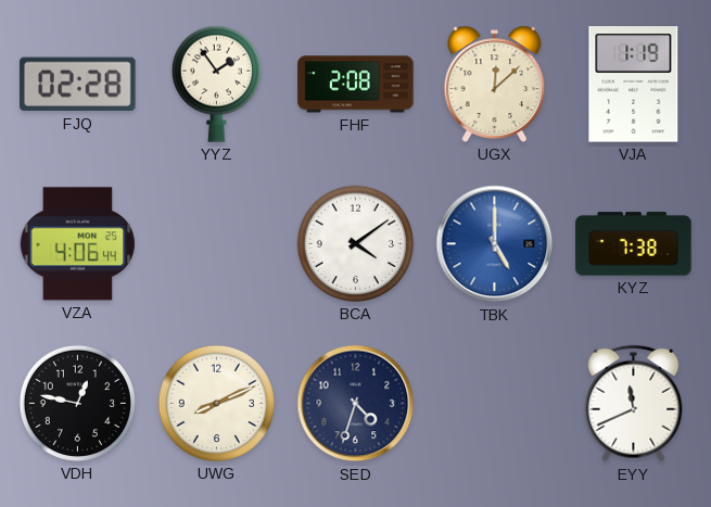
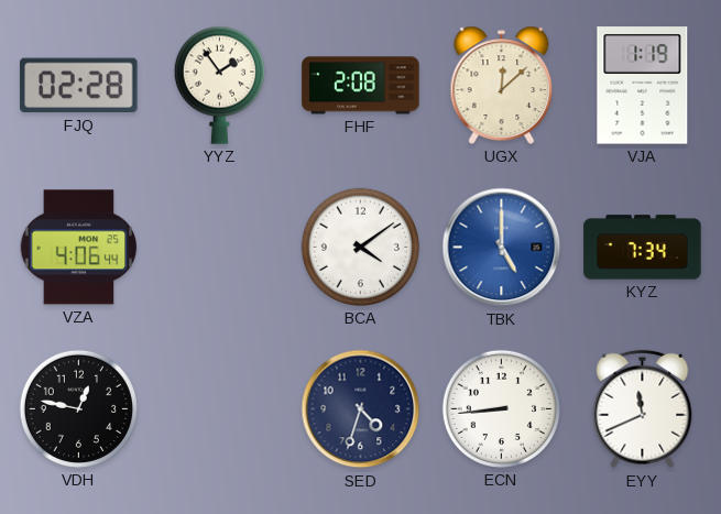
KYZ: 7:38 -> 7:34
UWG: 8:11 -> none
ECN: none -> 8:44
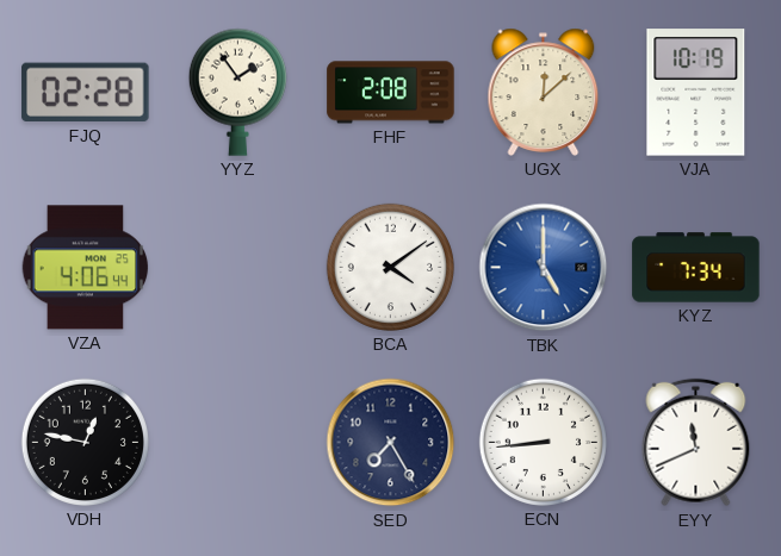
VJA: 1:19 -> 10:19
SED: 4:33 -> 7:25
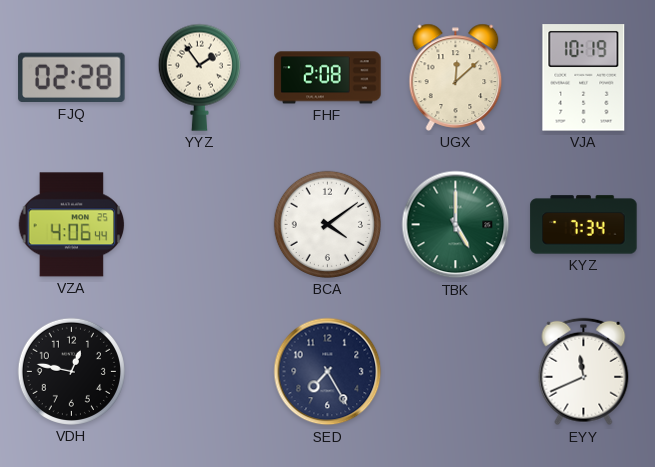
TBK dial: blue -> green
ECN: 8:44 -> none
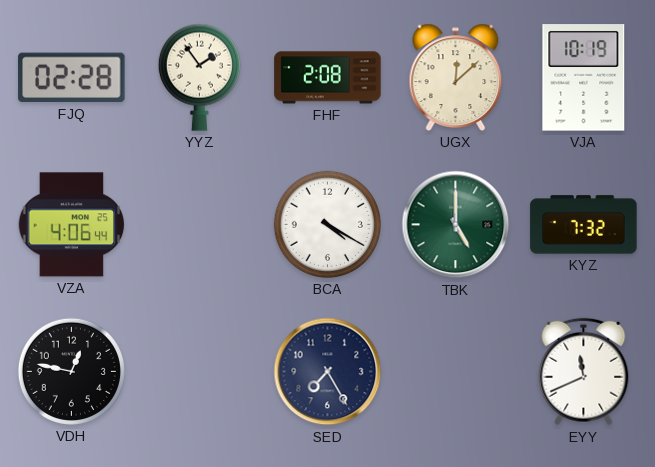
BCA: 4:09 -> 4:20
KYZ: 7:34 -> 7:32
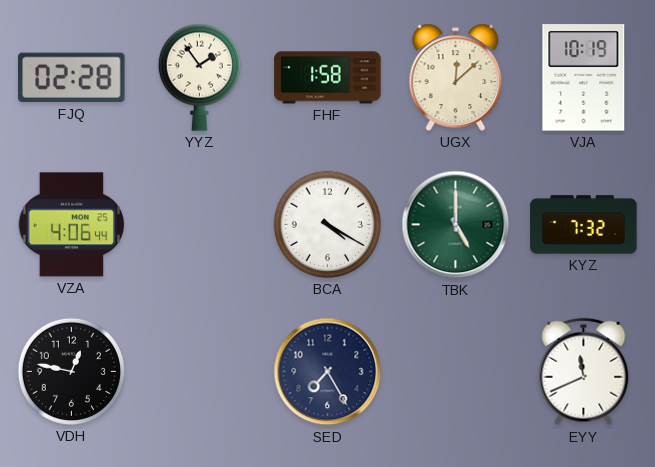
FHF: 2:08 -> 1:58
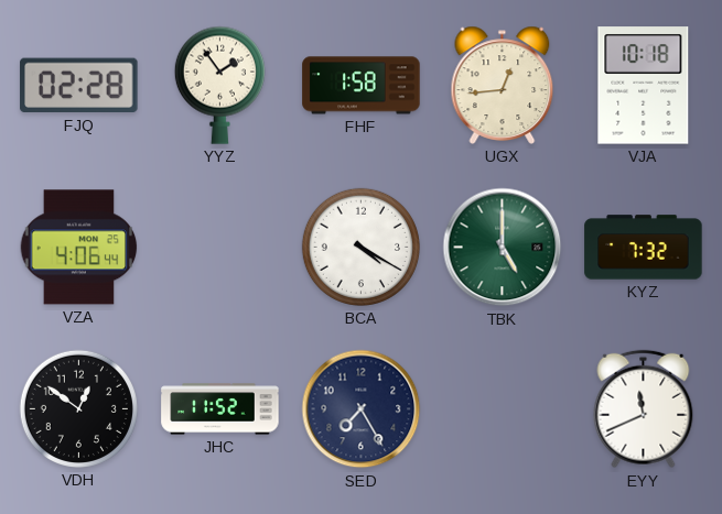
UGX: 12:08 -> 12:44
VJA: 10:19 -> 10:18
VDH: 12:47 -> 12:51
JHC: none -> 11:52
